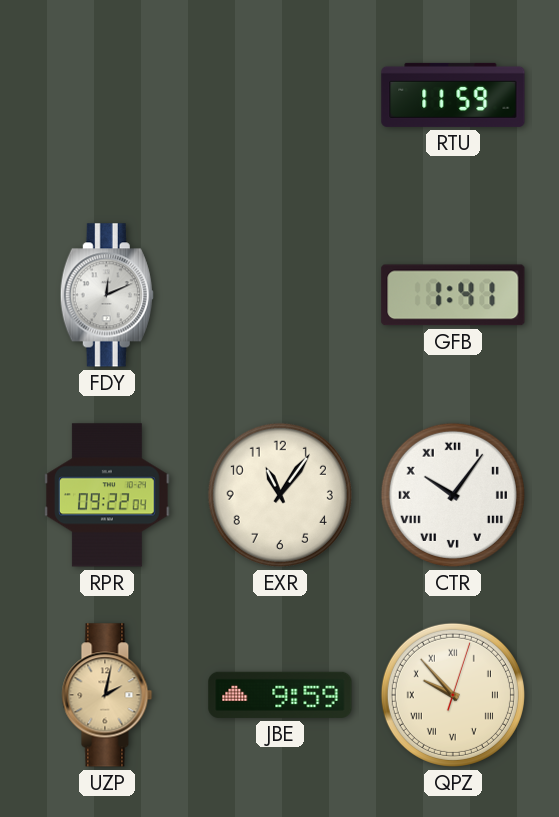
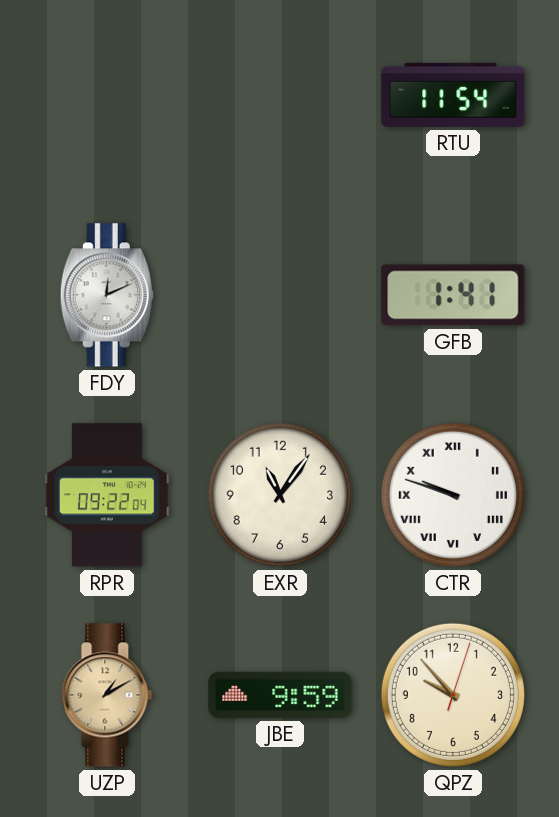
RTU: 11:59 -> 11:54
CTR: 10:06 -> 9:48
UZP: 2:02 -> 1:10
QPZ numerals: Roman -> Arabic
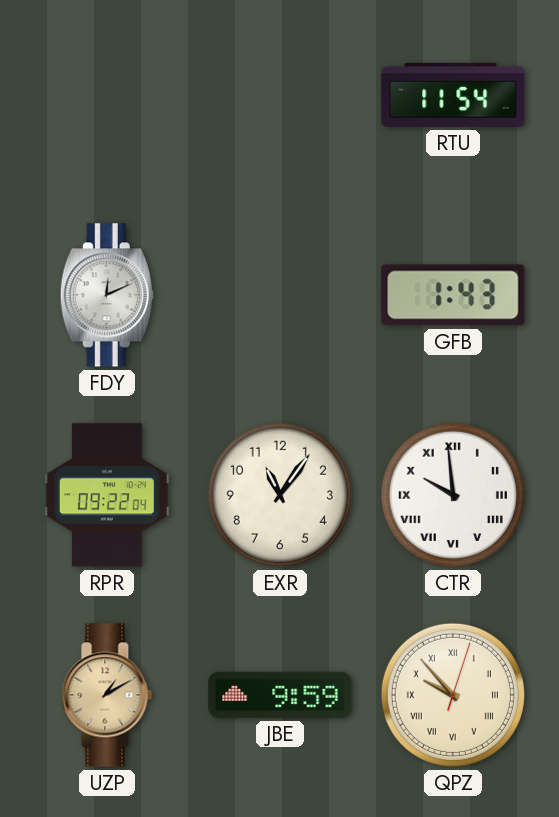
GFB: 1:41 -> 1:43
CTR: 9:48 -> 9:59
QPZ numerals: Arabic -> Roman
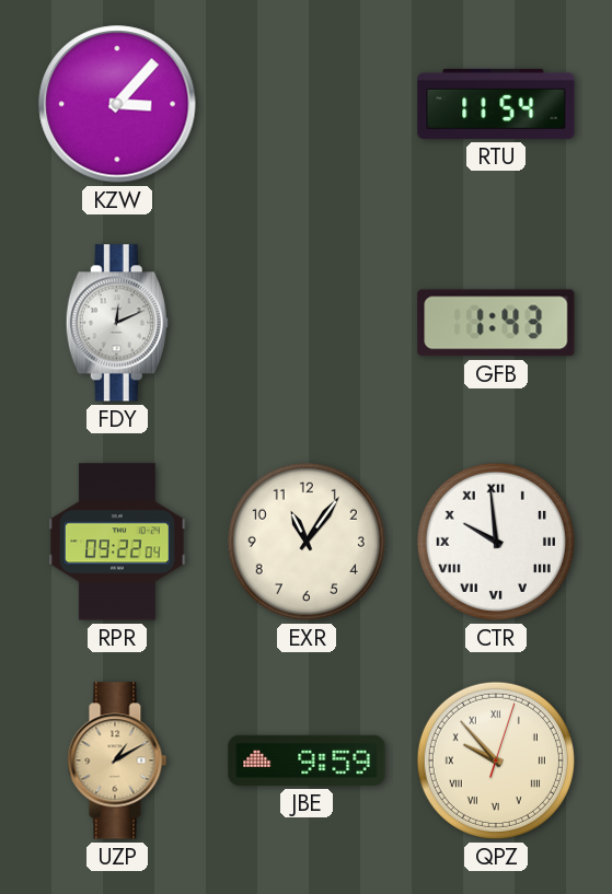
KZW: none -> 3:07
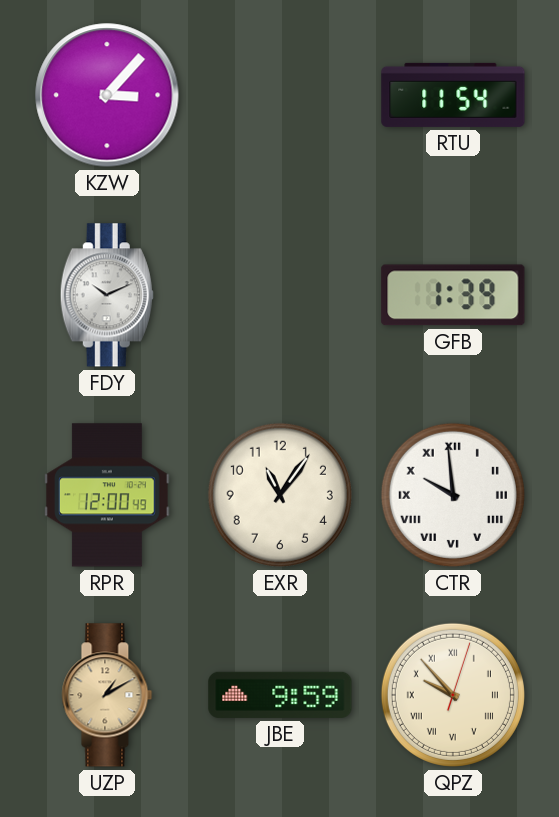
FDY: 12:11 -> 10:11
GFB: 1:43 -> 1:39
RPR: 09:22 -> 12:00
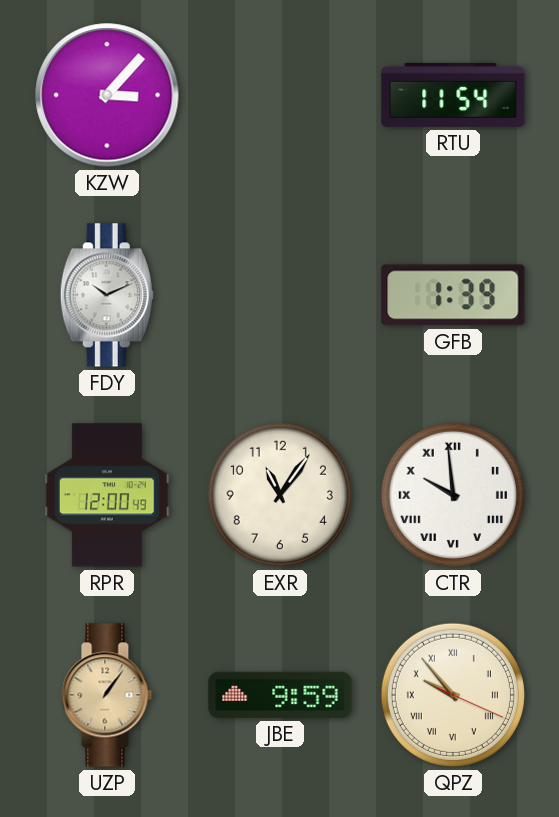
UZP: 1:10 -> 1:06
QPZ: 9:53:03 -> 9:53:19
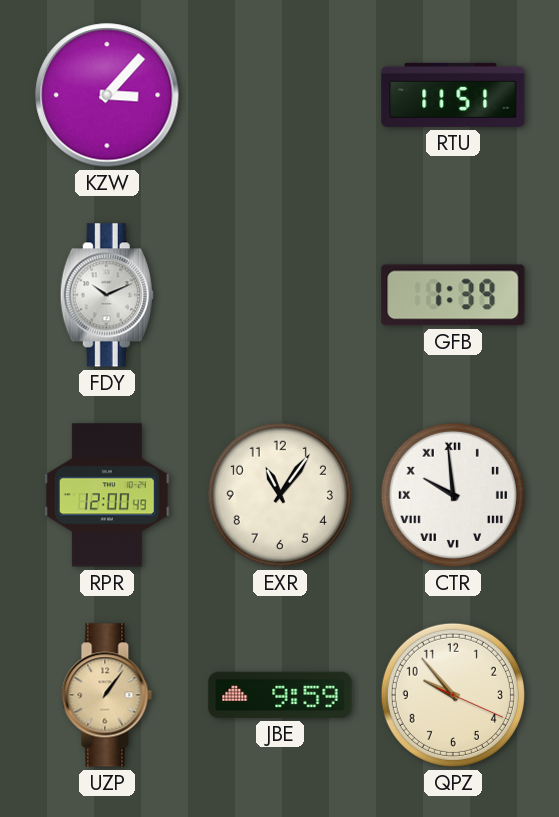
RTU: 11:54 -> 11:51
QPZ numerals: Roman -> Arabic
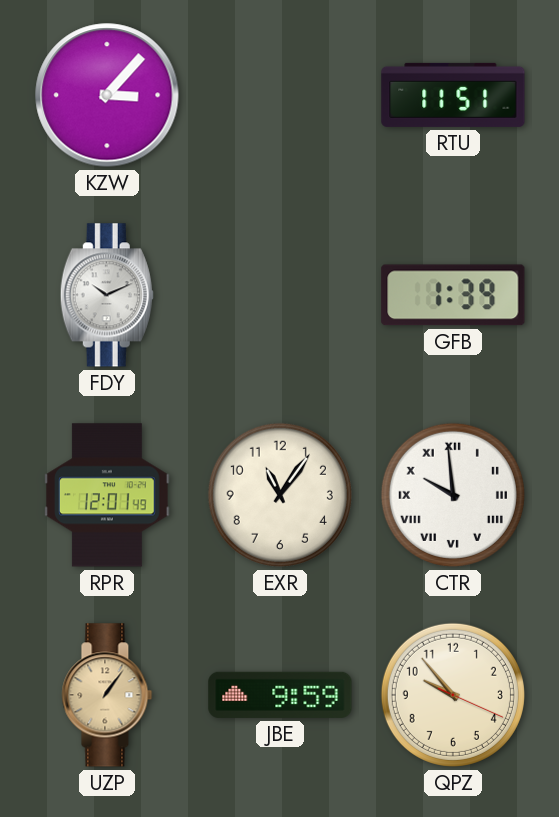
RPR: 12:00 -> 12:01
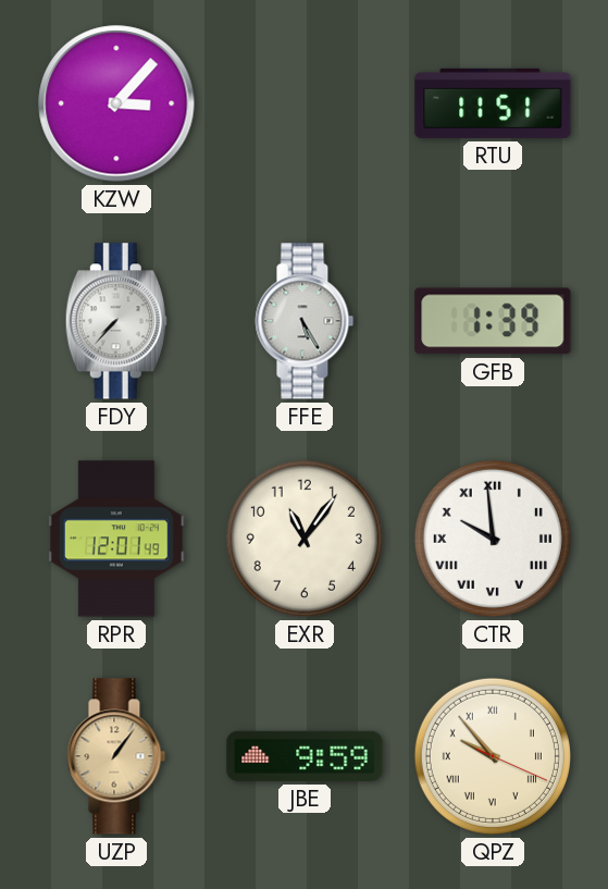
FDY: 10:11 -> 7:37
FFE: none -> 5:25
QPZ numerals: Arabic -> Roman
